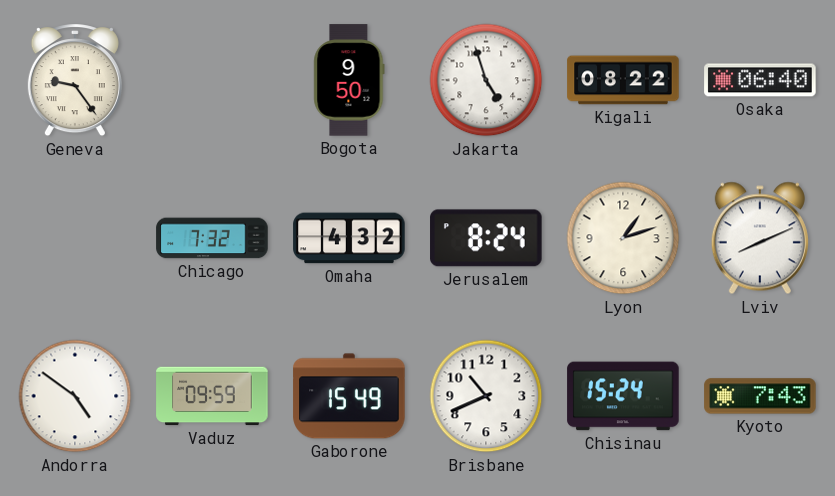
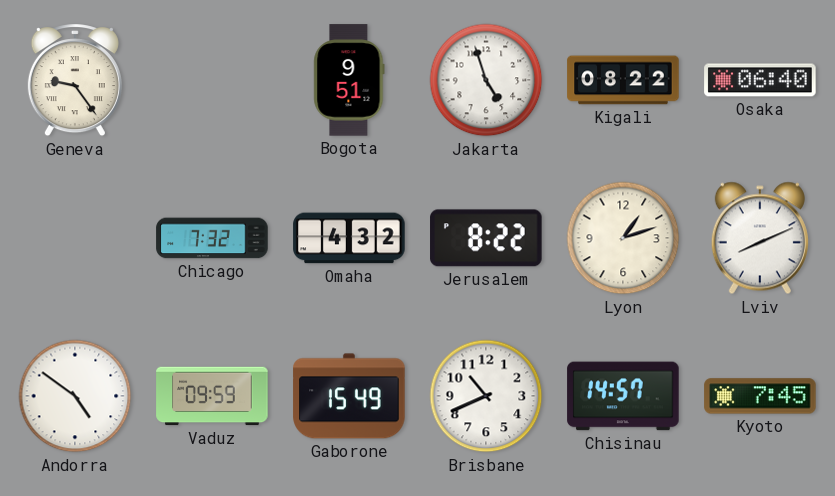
Bogota: 9:50 -> 9:51
Jerusalem: 8:24 -> 8:22
Chisinau: 15:24 -> 14:57
Kyoto: 7:43 -> 7:45
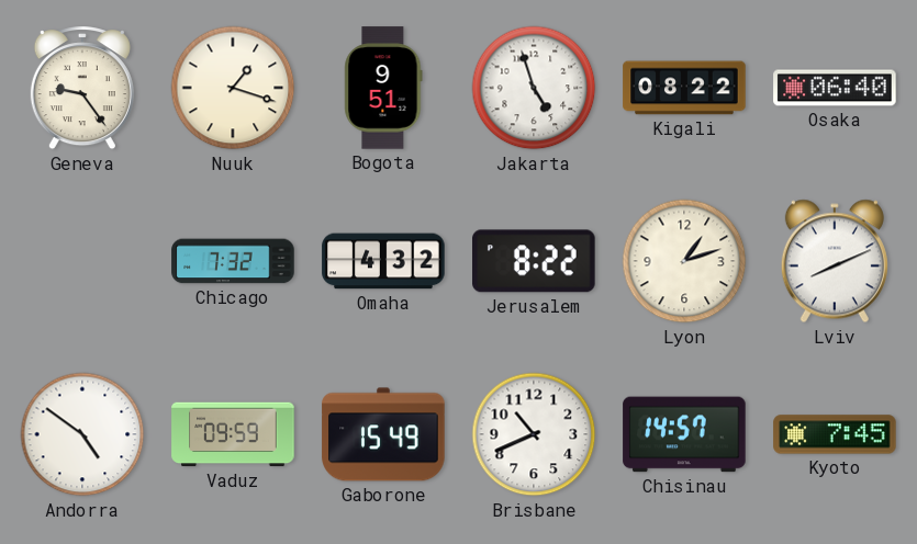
Nuuk: none -> 1:18
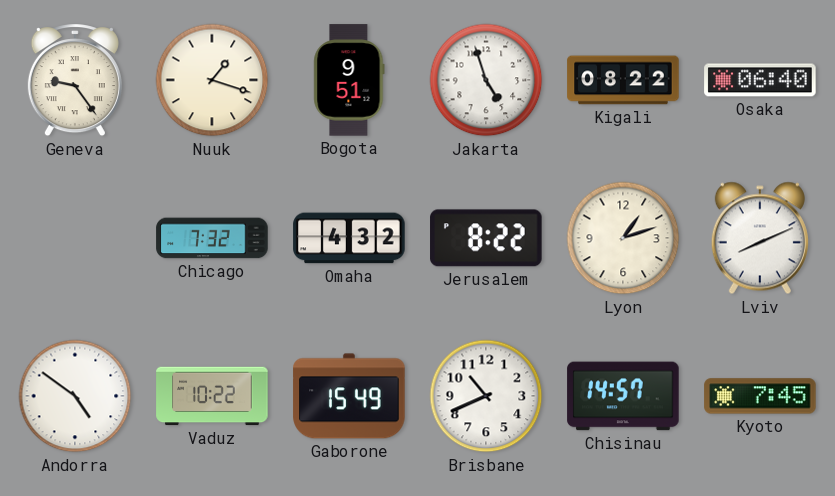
Vaduz: 09:59 -> 10:22
